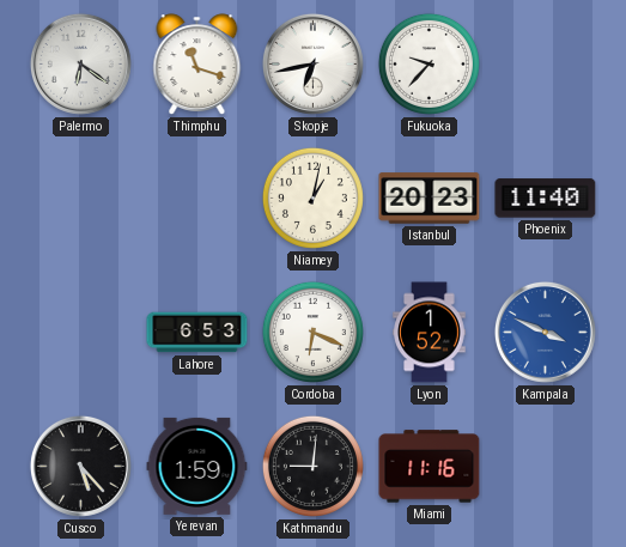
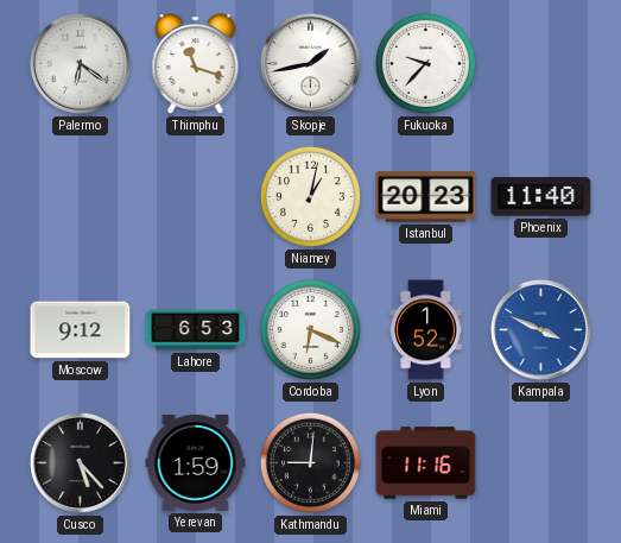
Skopje: 6:43 -> 1:43
Moscow: none -> 9:12
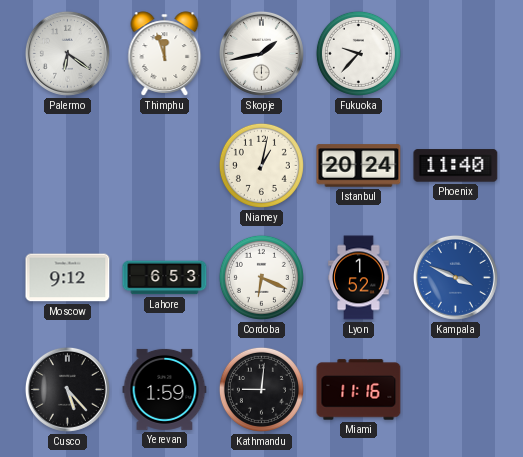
Thimphu: 11:18 -> 11:57
Istanbul: 20:23 -> 20:24
